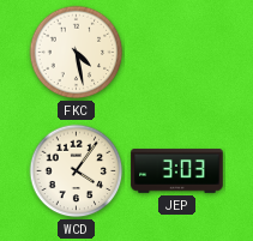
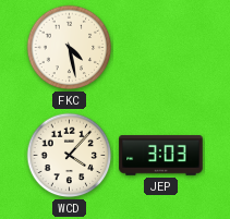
WCD: 4:06 -> 4:07
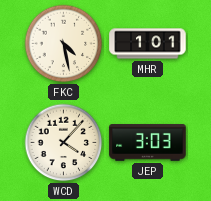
MHR: none -> 1:01
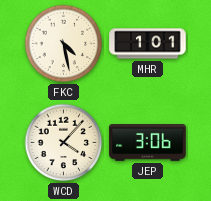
JEP: 3:03 -> 3:06
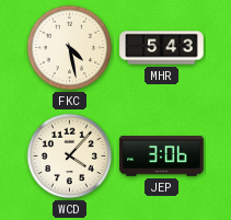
MHR: 1:01 -> 5:43
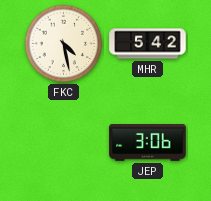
MHR: 5:43 -> 5:42
WCD: 4:07 -> none
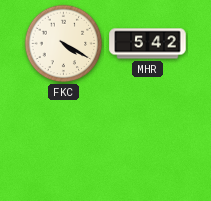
FKC: 4:28 -> 4:20
JEP: 3:06 -> none
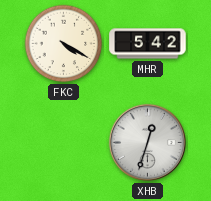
XHB: none -> 12:33
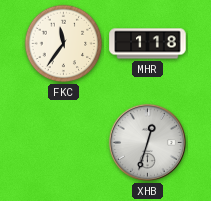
FKC: 4:20 -> 11:36
MHR: 5:42 -> 1:18
